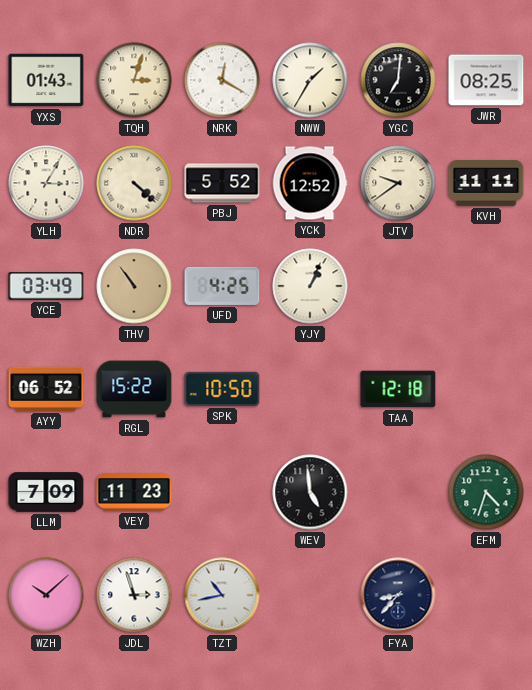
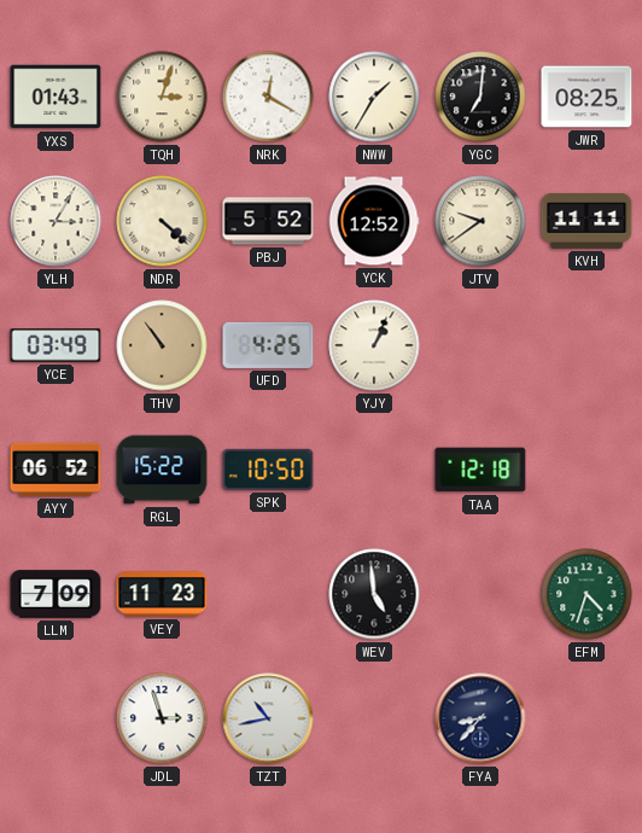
WZH: 10:08 -> none
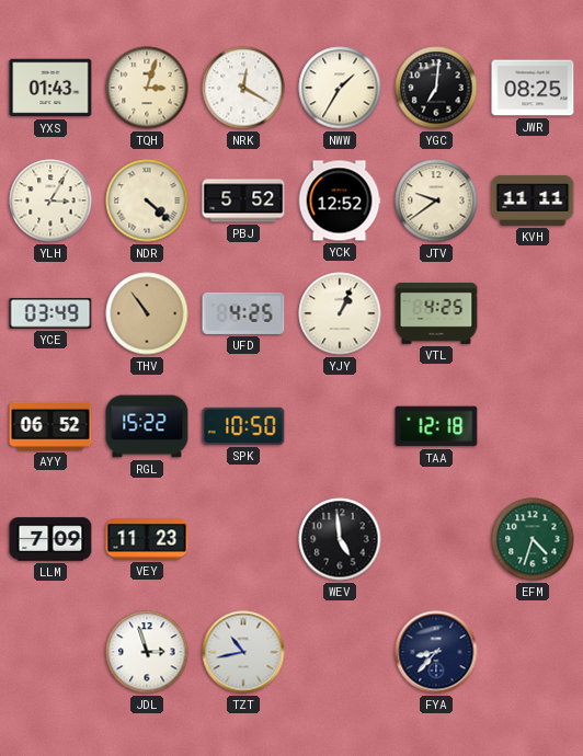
VTL: none -> 4:25
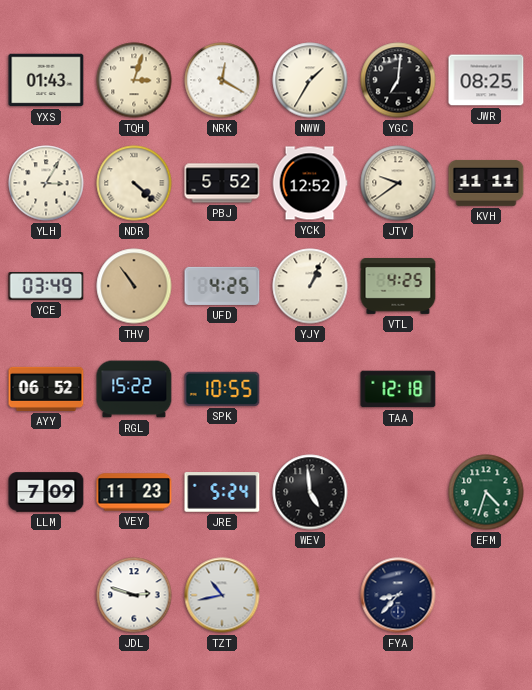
SPK: 10:50 -> 10:55
JRE: none -> 5:24
JDL: 2:57 -> 2:48
